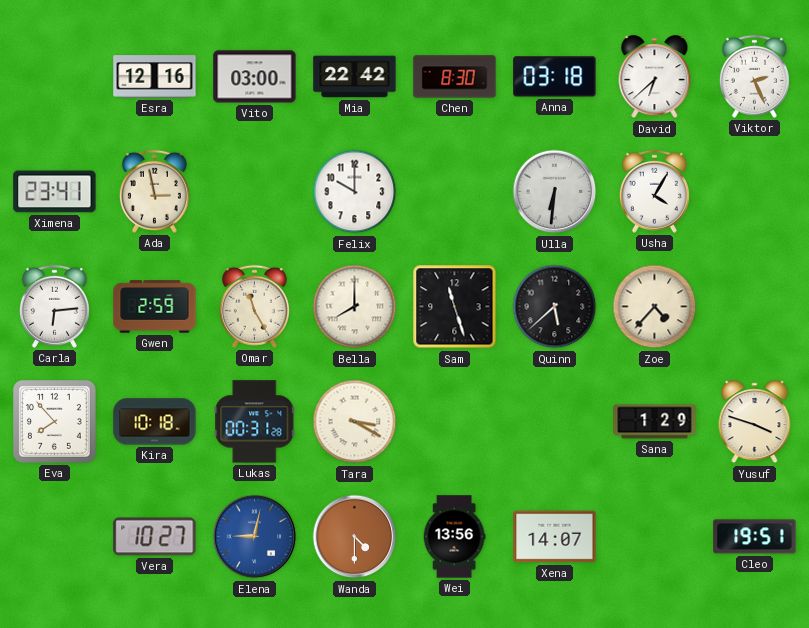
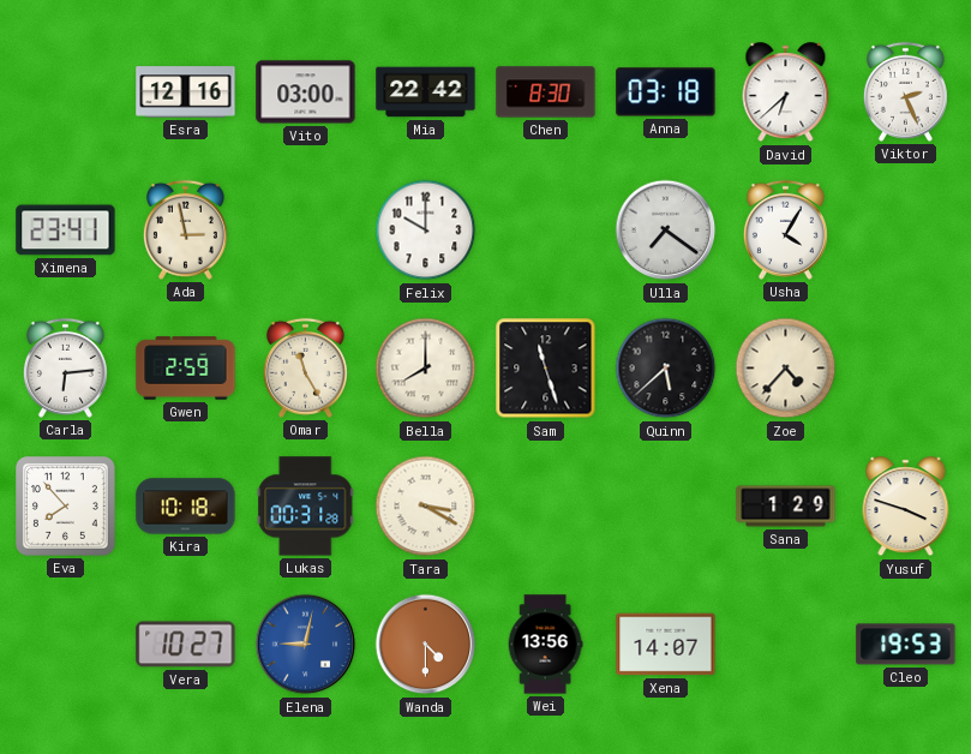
Ulla: 6:31 -> 7:21
Cleo: 19:51 -> 19:53
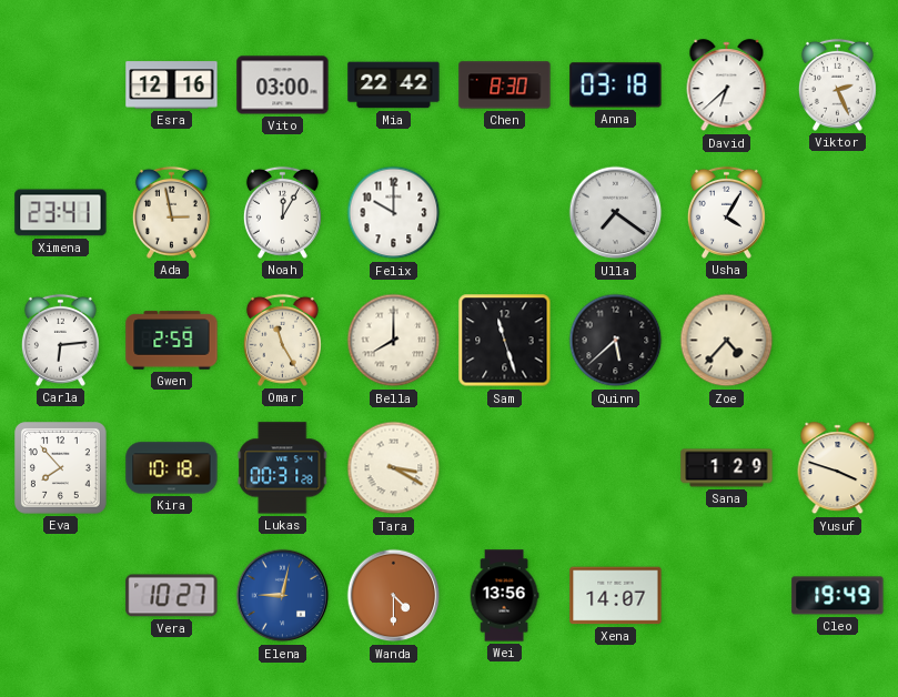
Noah: none -> 12:05
Cleo: 19:53 -> 19:49
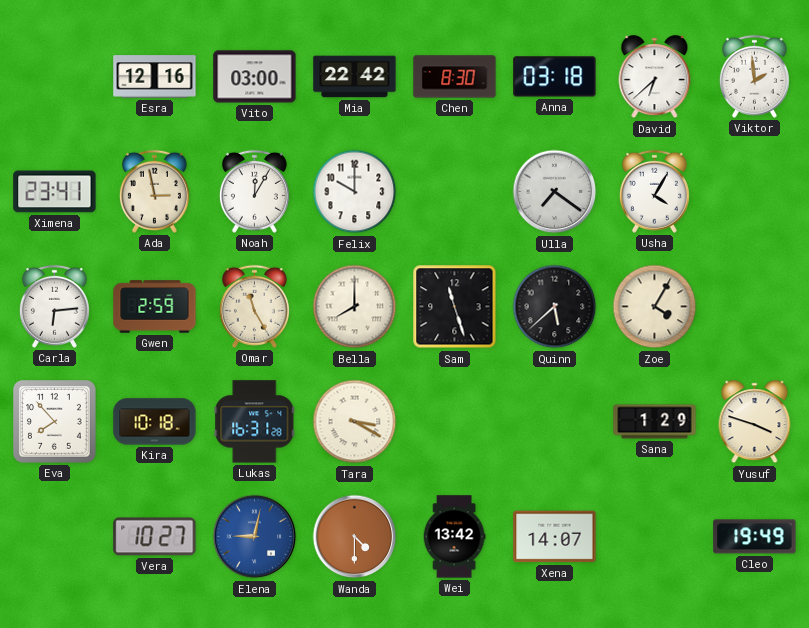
Viktor: 2:26 -> 1:59
Zoe: 4:37 -> 4:05
Lukas: 00:31 -> 16:31
Wei: 13:56 -> 13:42
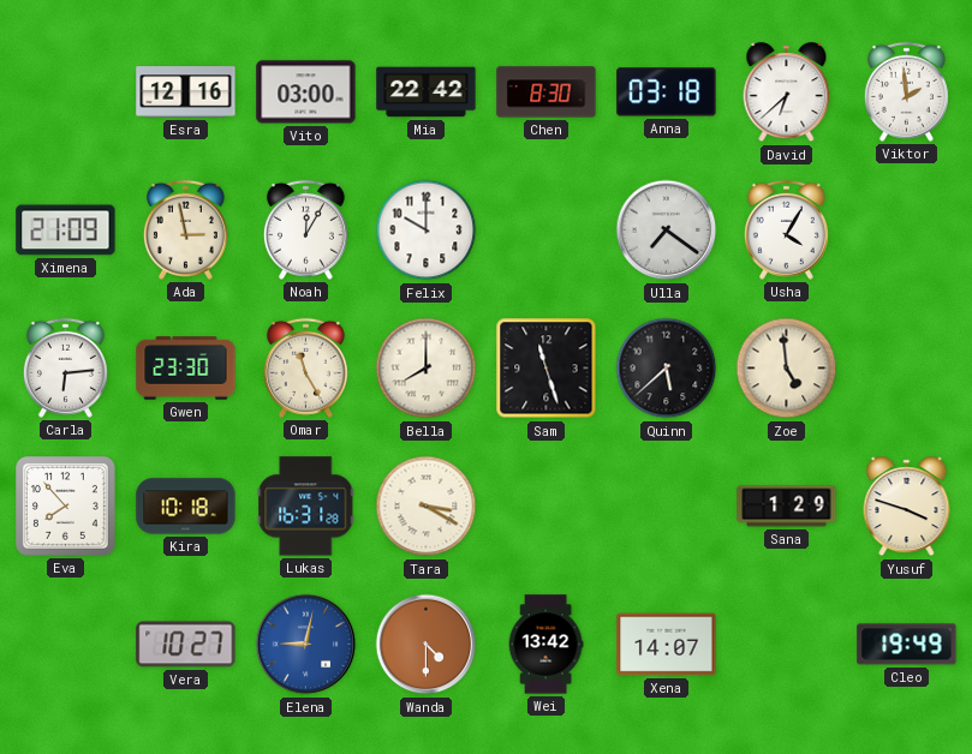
Ximena: 23:41 -> 21:09
Gwen: 2:59 -> 23:30
Zoe: 4:05 -> 4:59
